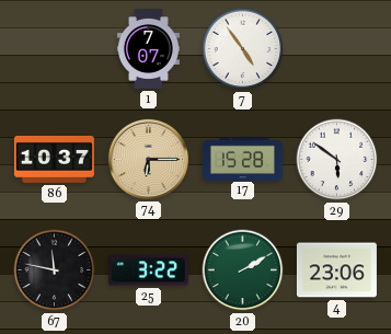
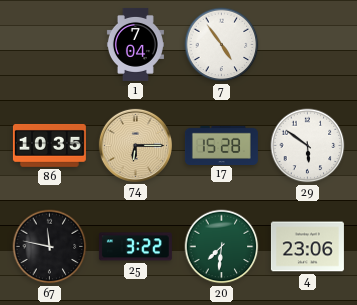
1: 7:07 -> 7:04
86: 10:37 -> 10:35
20: 2:10 -> 7:31
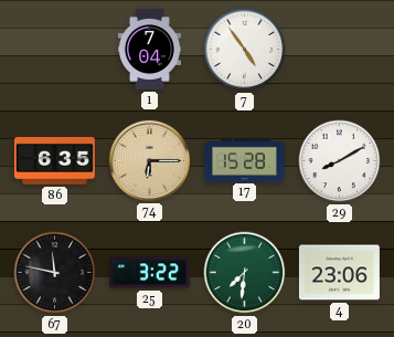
86: 10:35 -> 6:35
29: 5:51 -> 8:10
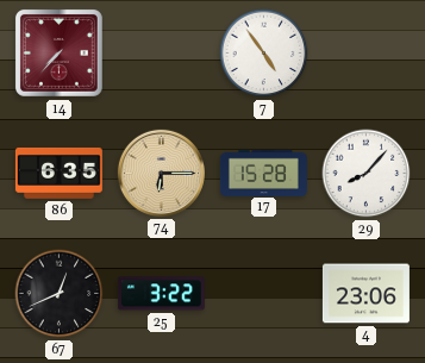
14: none -> 7:37
1: 7:04 -> none
29: 8:10 -> 8:07
67: 11:47 -> 12:41
20: 7:31 -> none
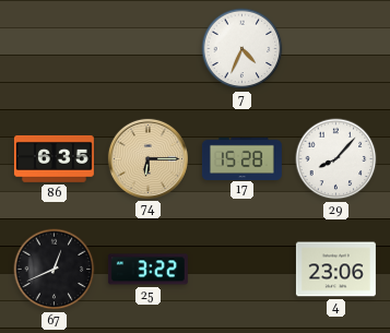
14: 7:37 -> none
7: 4:54 -> 4:34
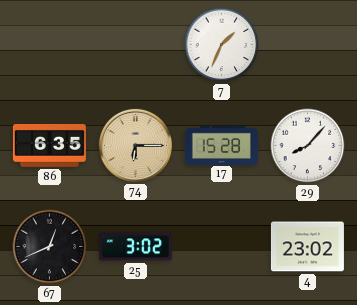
7: 4:34 -> 1:34
25: 3:22 -> 3:02
4: 23:06 -> 23:02
